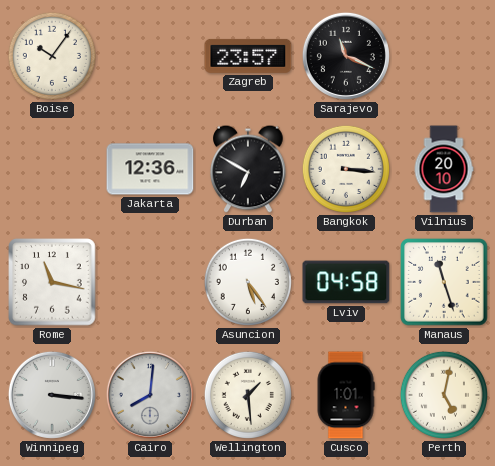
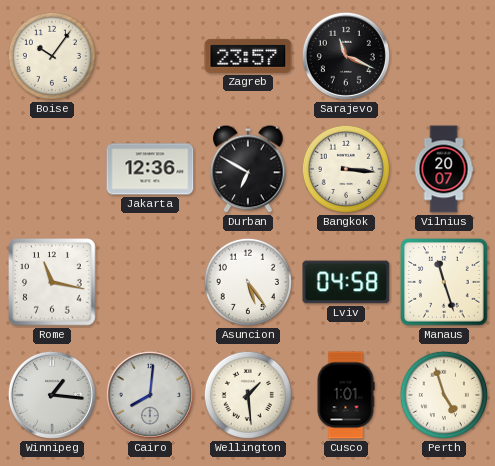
Vilnius: 20:10 -> 20:07
Winnipeg: 3:16 -> 1:16
Perth: 5:02 -> 4:57
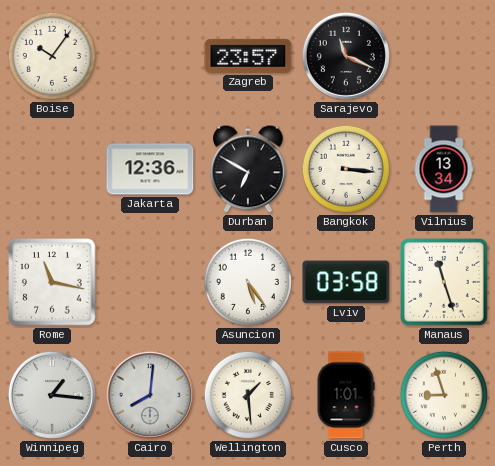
Vilnius: 20:07 -> 13:34
Lviv: 04:58 -> 03:58
Perth: 4:57 -> 8:57
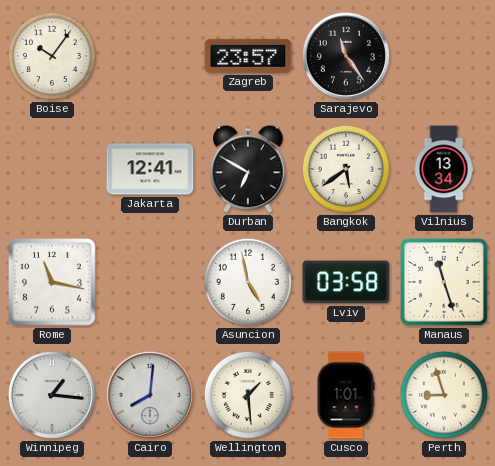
Sarajevo: 11:19 -> 11:24
Jakarta: 12:36 -> 12:41
Bangkok: 3:16 -> 5:39
Asuncion: 5:24 -> 4:58
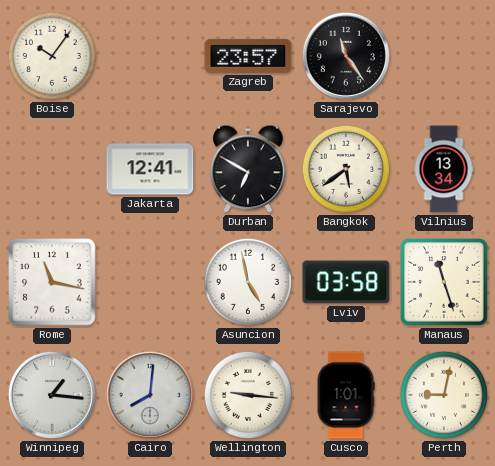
Wellington: 1:29 -> 9:16
Perth: 8:57 -> 9:02
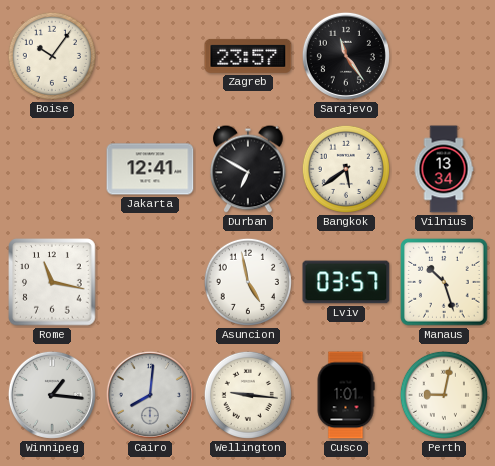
Lviv: 03:58 -> 03:57
Manaus: 11:27 -> 10:27
